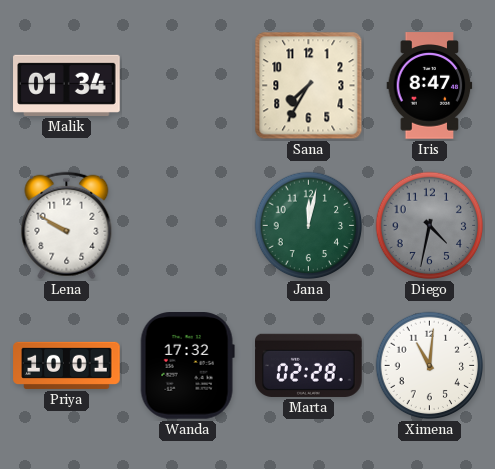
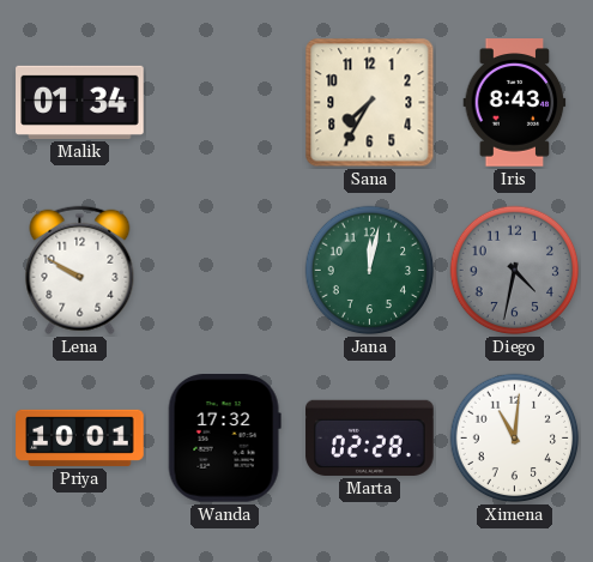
Iris: 8:47 -> 8:43
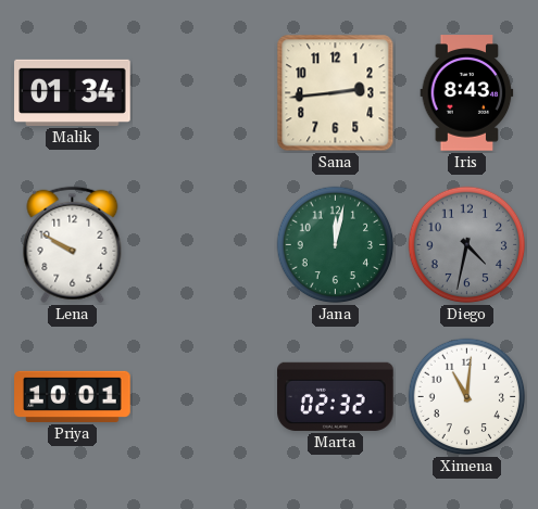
Sana: 7:35 -> 2:44
Wanda: 17:32 -> none
Marta: 02:28 -> 02:32
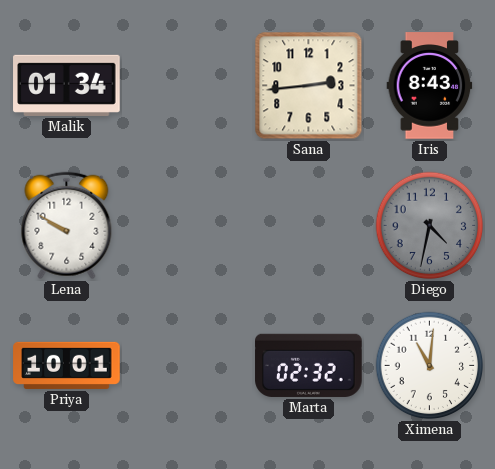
Jana: 12:02 -> none
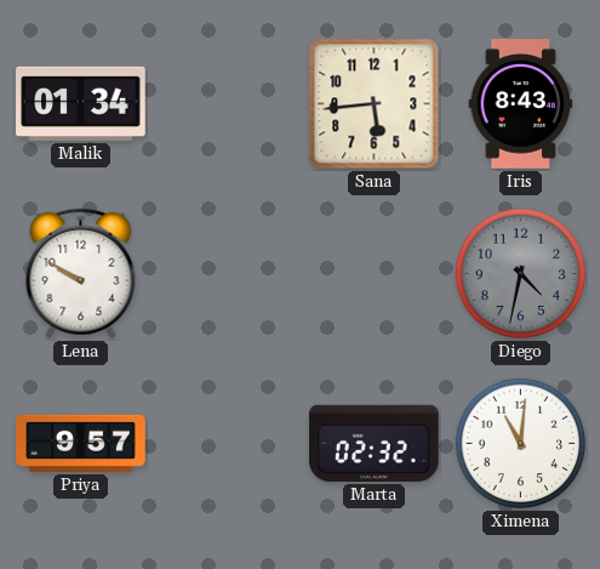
Sana: 2:44 -> 5:44
Priya: 10:01 -> 9:57
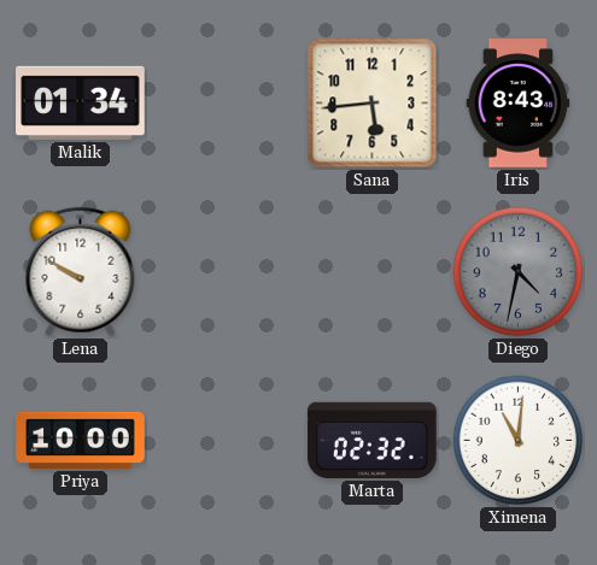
Priya: 9:57 -> 10:00
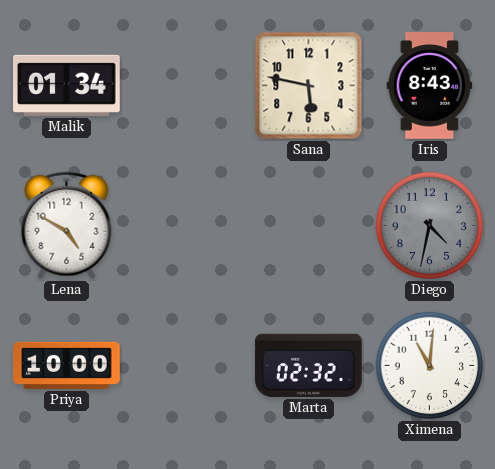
Sana: 5:44 -> 5:47
Lena: 9:50 -> 4:50
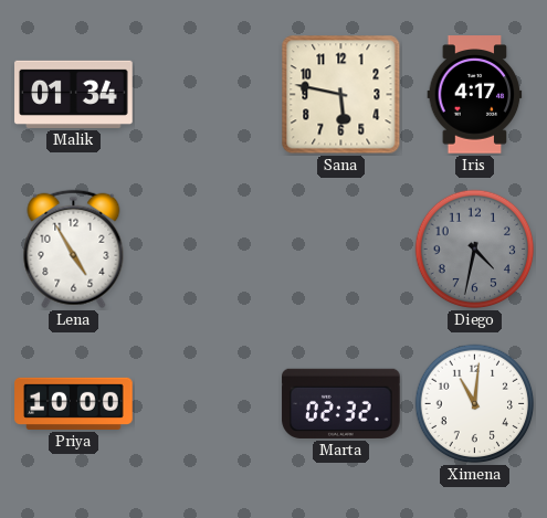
Iris: 8:43 -> 4:17
Lena: 4:50 -> 4:55
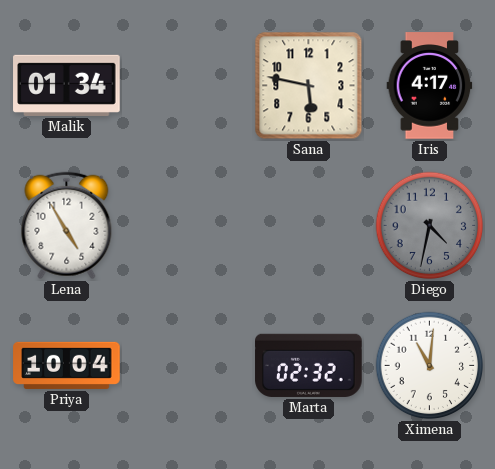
Priya: 10:00 -> 10:04
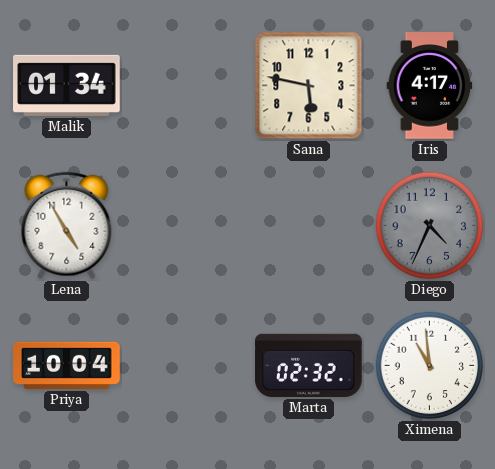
Diego: 4:32 -> 4:34
Ximena: 11:01 -> 10:59
